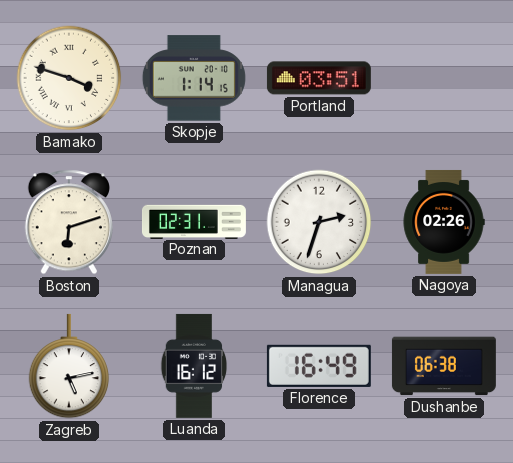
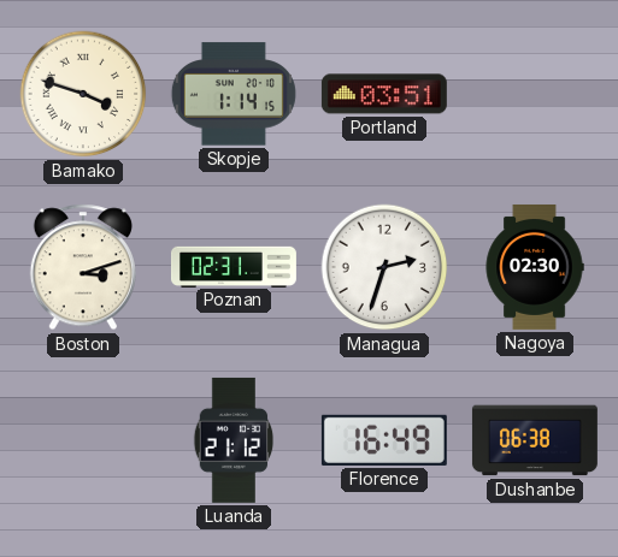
Boston: 6:12 -> 3:12
Nagoya: 02:26 -> 02:30
Zagreb: 5:13 -> none
Luanda: 16:12 -> 21:12
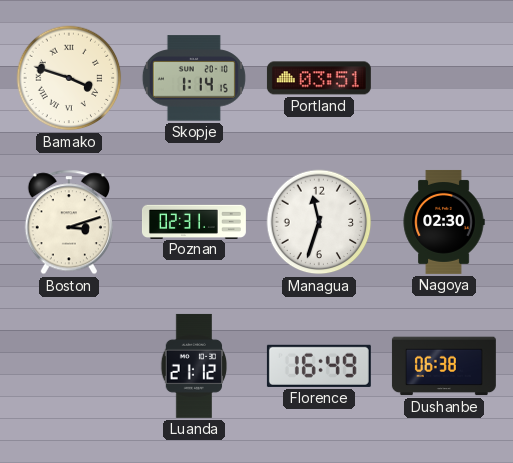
Managua: 2:33 -> 11:33
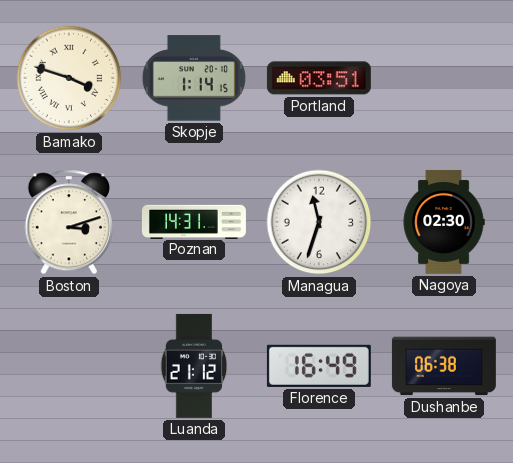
Poznan: 02:31 -> 14:31
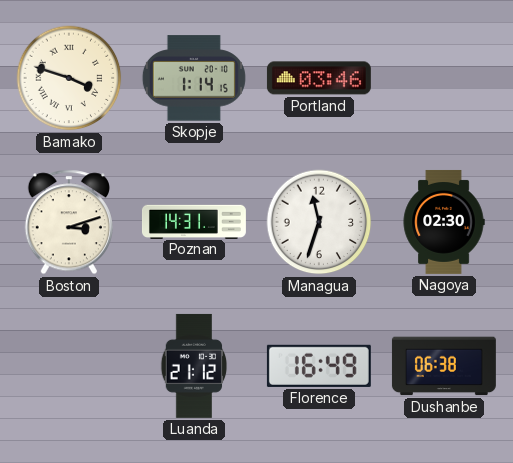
Portland: 03:51 -> 03:46
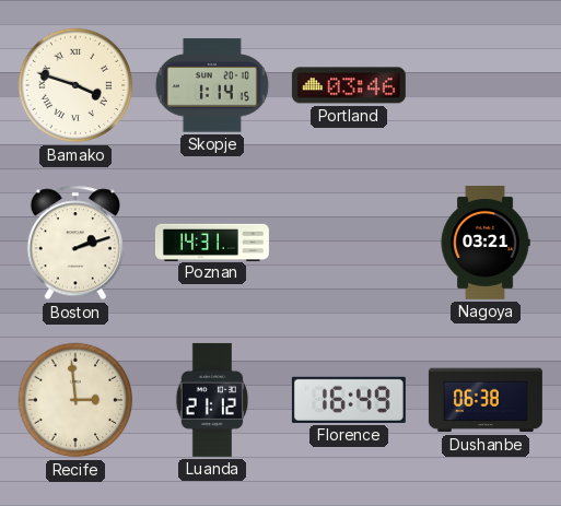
Boston: 3:12 -> 2:12
Managua: 11:33 -> none
Nagoya: 02:30 -> 03:21
Recife: none -> 2:59
